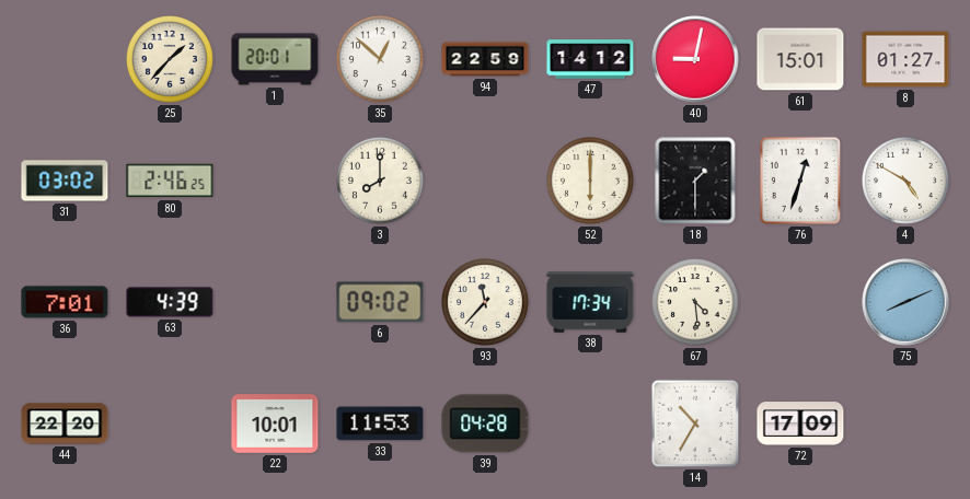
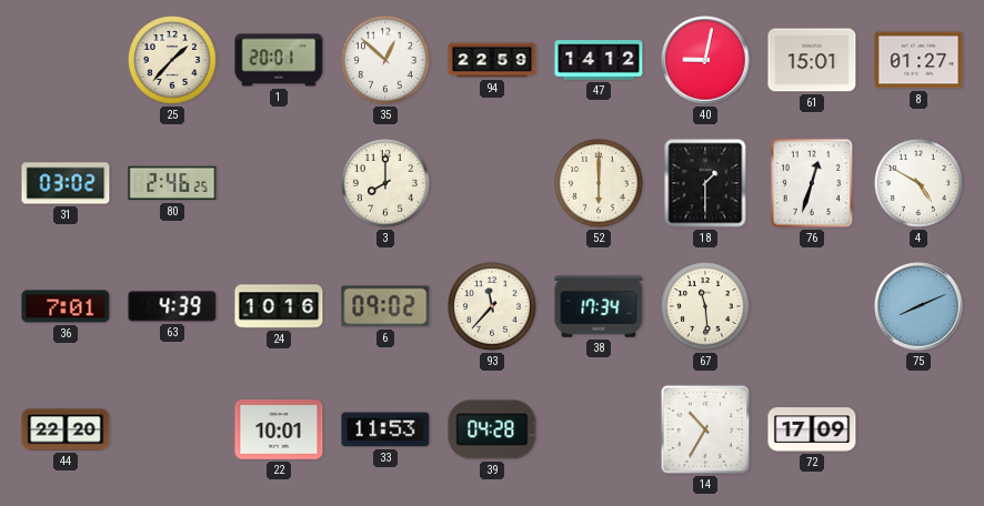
24: none -> 10:16
67: 4:29 -> 11:29
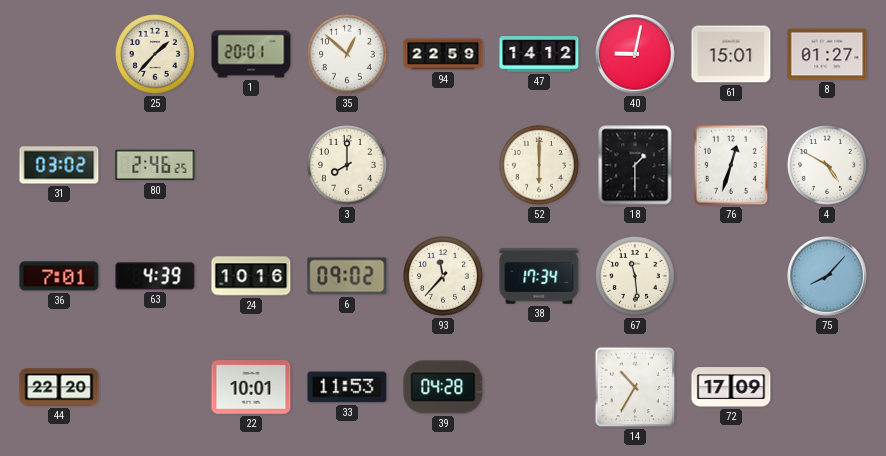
75: 8:11 -> 8:07
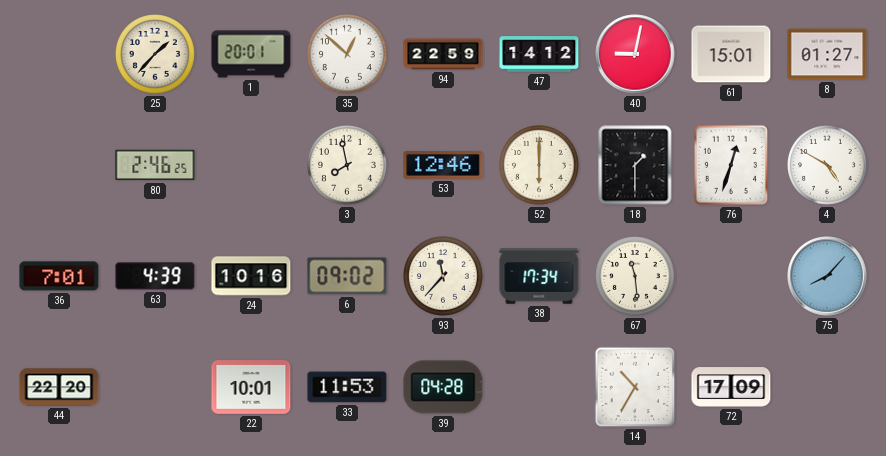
31: 03:02 -> none
3: 8:00 -> 7:58
53: none -> 12:46
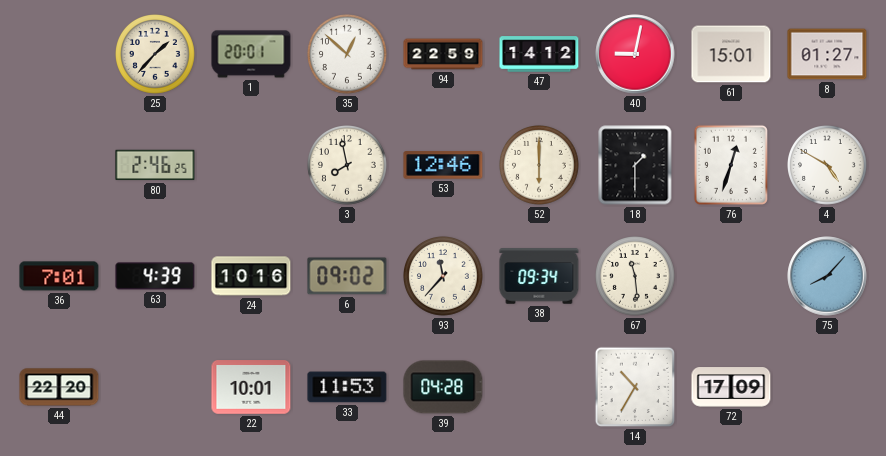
38: 17:34 -> 09:34
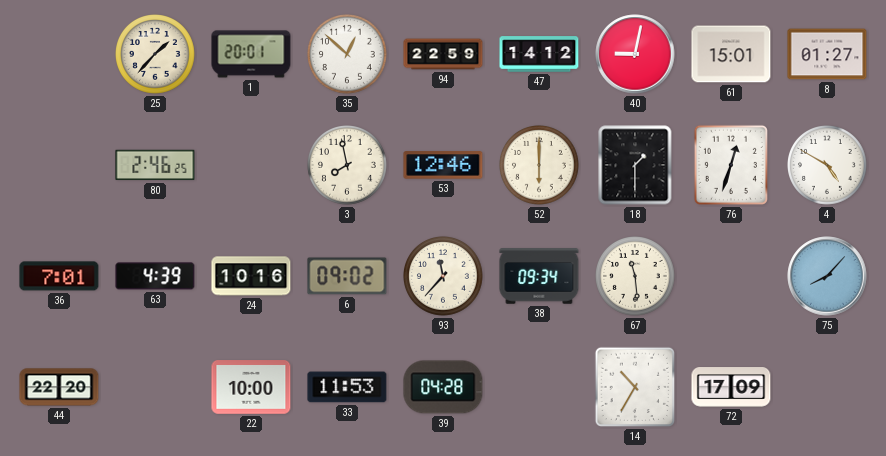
22: 10:01 -> 10:00
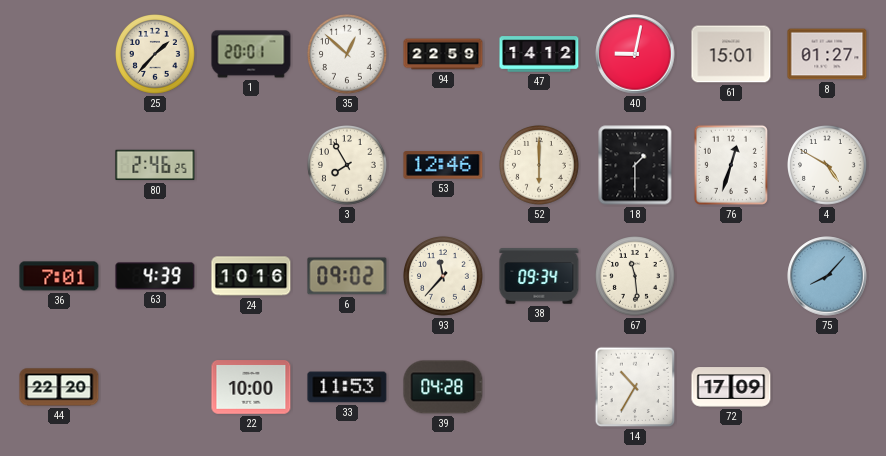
3: 7:58 -> 7:55
